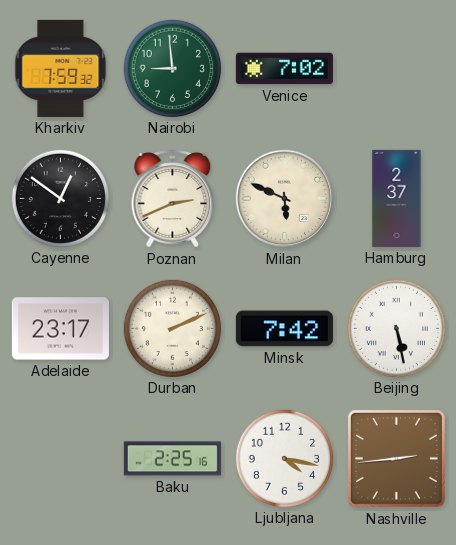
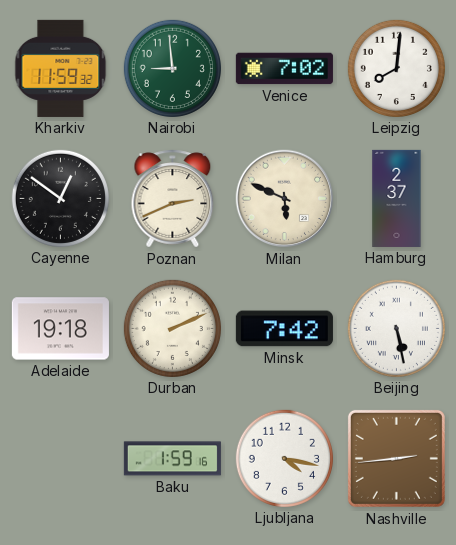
Kharkiv: 7:59 -> 11:59
Leipzig: none -> 8:01
Adelaide: 23:17 -> 19:18
Baku: 2:25 -> 1:59
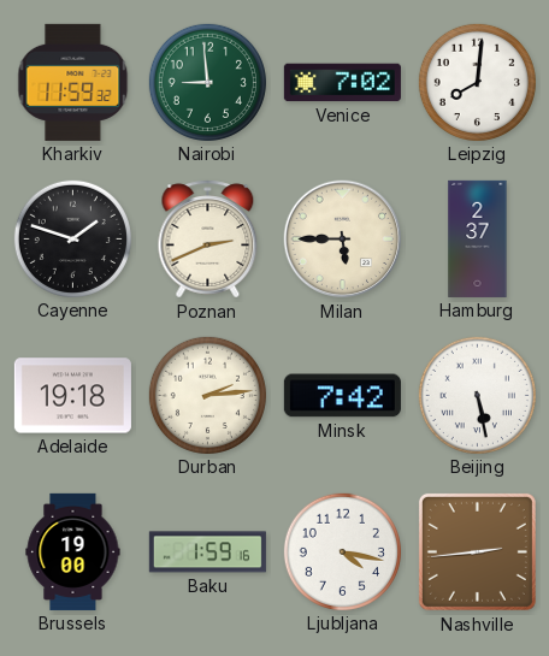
Cayenne: 12:51 -> 1:48
Milan: 5:49 -> 5:45
Durban: 2:11 -> 2:14
Brussels: none -> 19:00
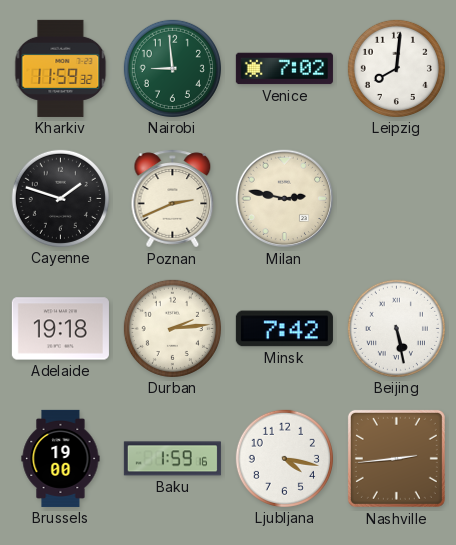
Milan: 5:45 -> 2:47
Hamburg: 2:37 -> none
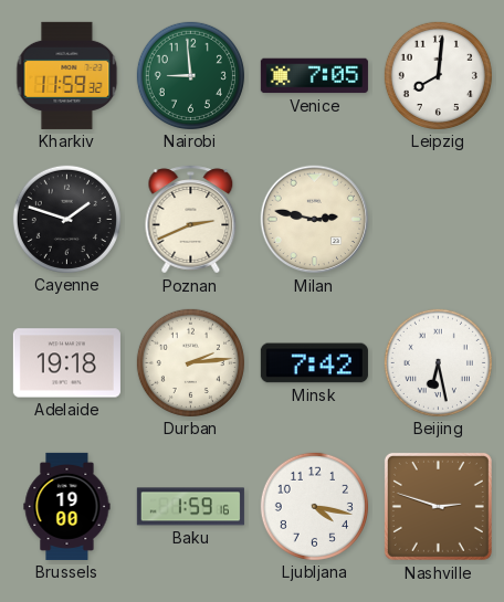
Venice: 7:02 -> 7:05
Beijing: 5:28 -> 6:28
Nashville: 2:44 -> 2:48
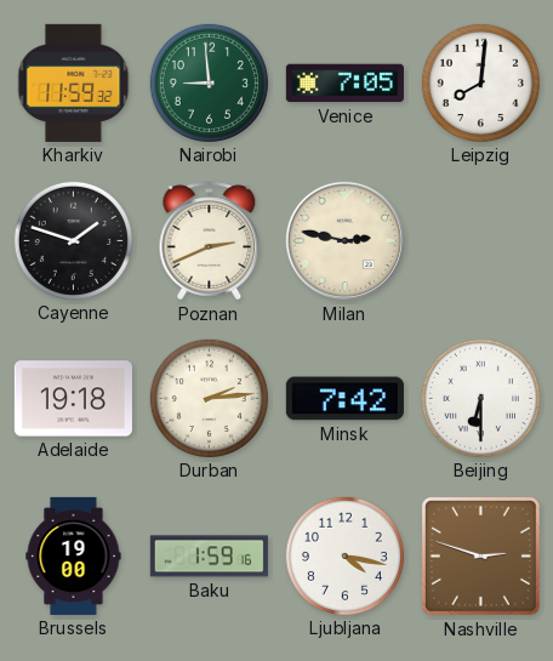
Beijing: 6:28 -> 6:30
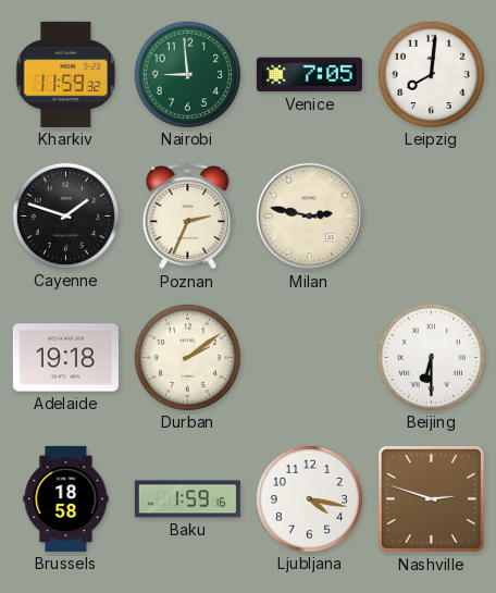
Poznan: 2:41 -> 2:34
Durban: 2:14 -> 2:09
Minsk: 7:42 -> none
Brussels: 19:00 -> 18:58
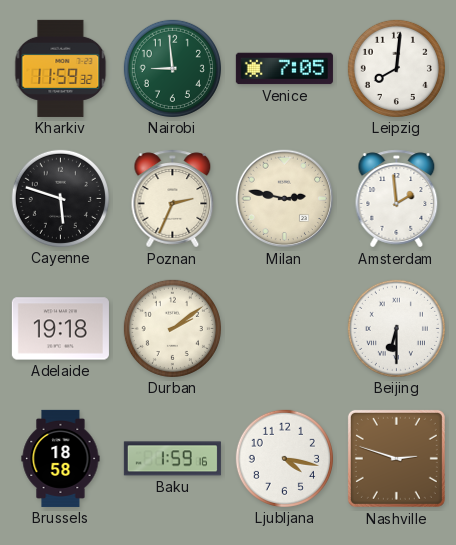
Cayenne: 1:48 -> 5:48
Amsterdam: none -> 1:59
